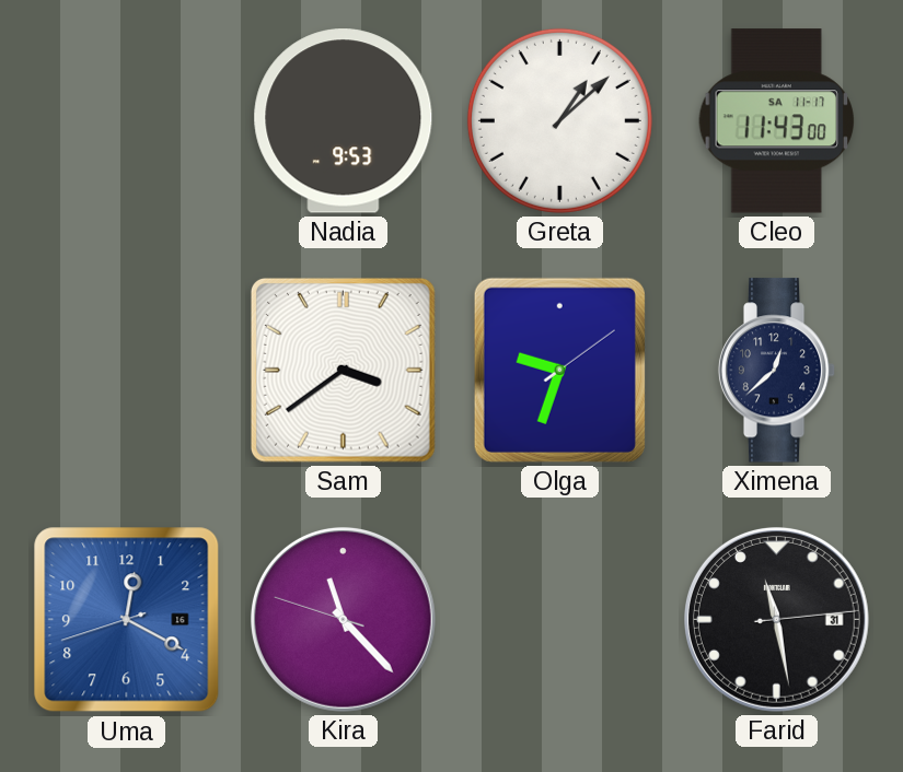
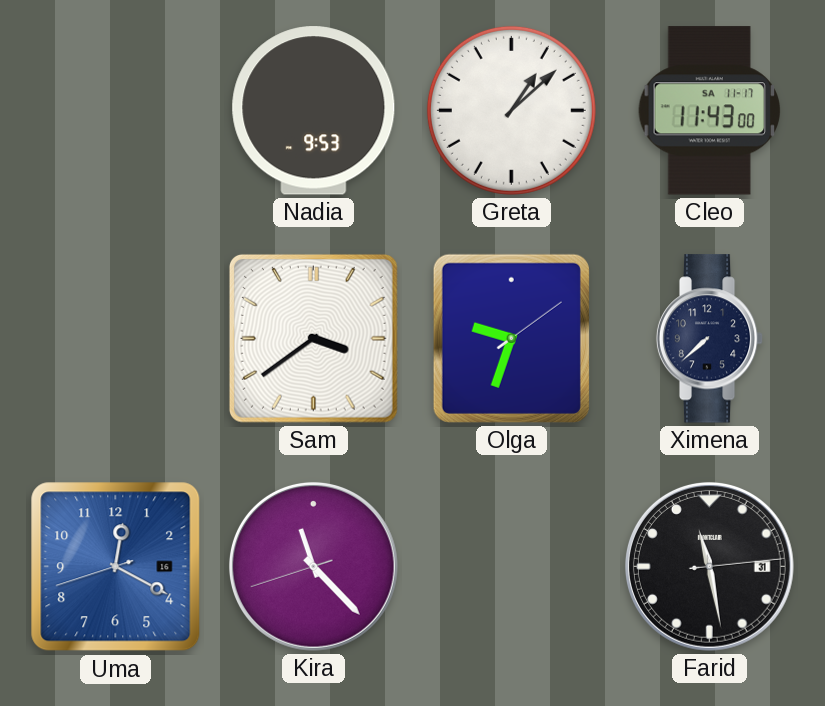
Ximena: 12:38 -> 7:38
Kira: 11:22:48 -> 11:22:42
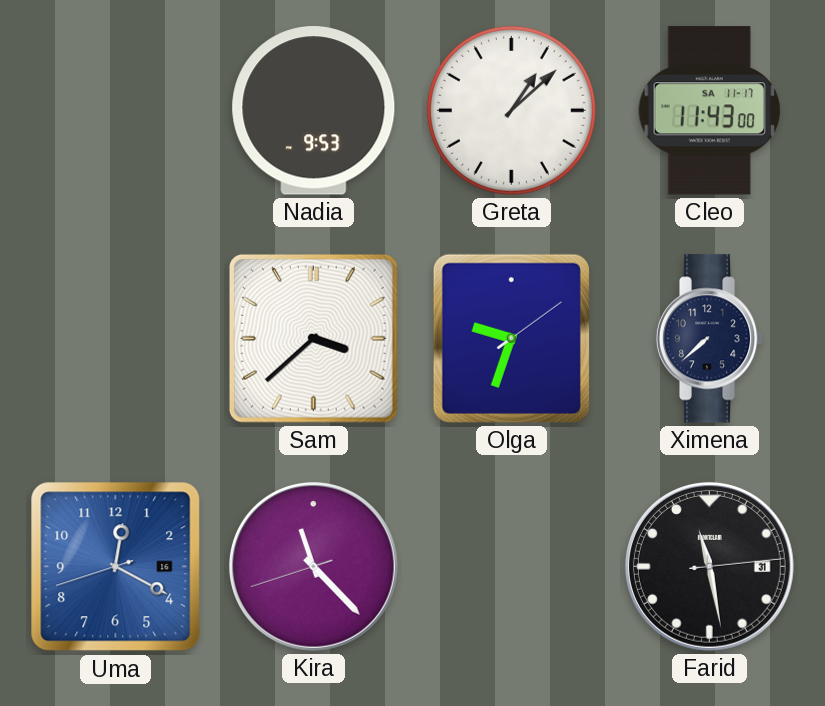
Sam: 3:39 -> 3:38
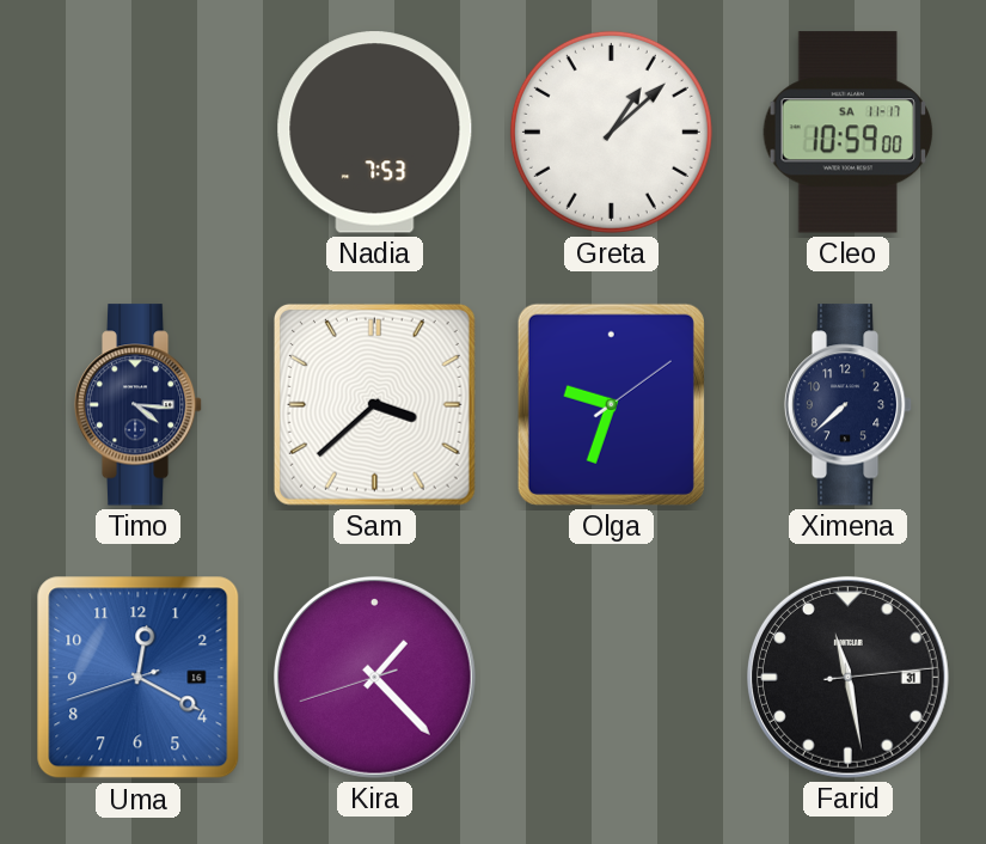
Nadia: 9:53 -> 7:53
Cleo: 11:43 -> 10:59
Timo: none -> 4:16
Kira: 11:22 -> 1:22
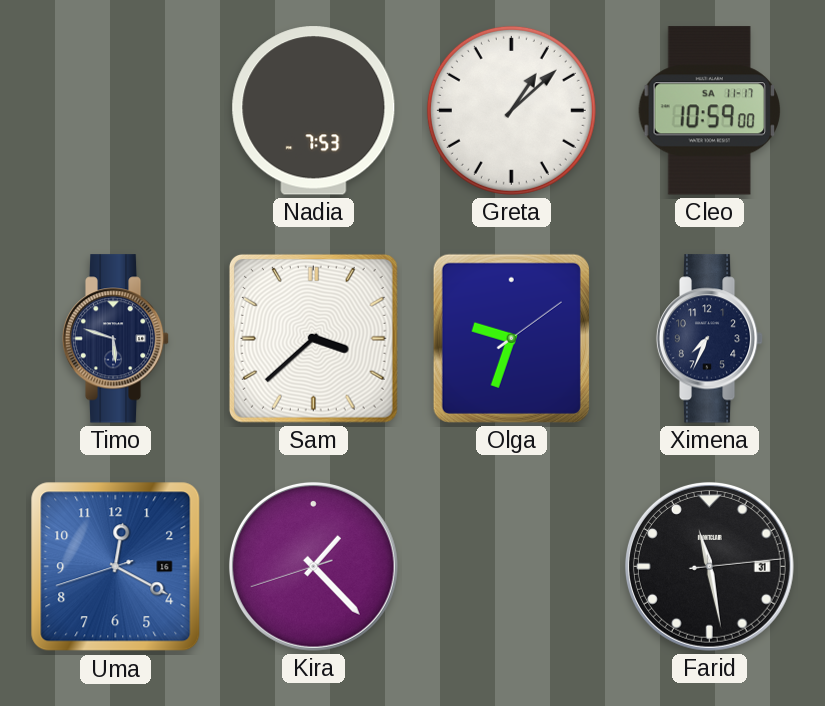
Timo: 4:16 -> 5:48
Ximena: 7:38 -> 7:34
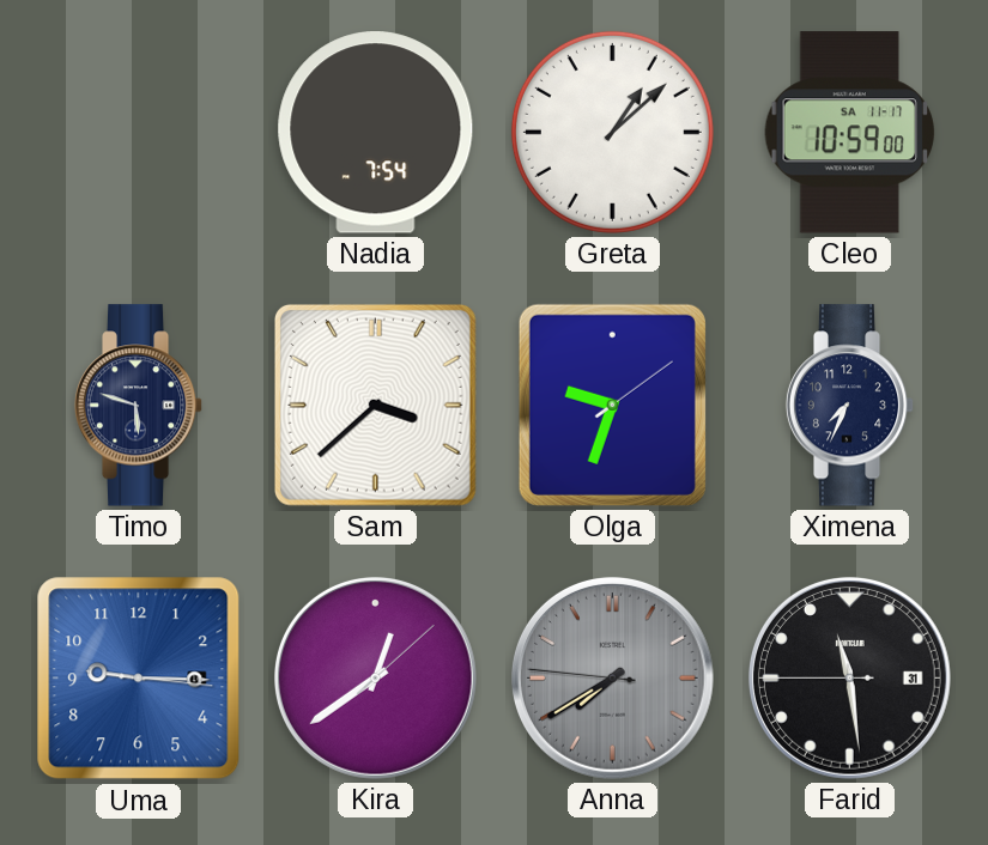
Nadia: 7:53 -> 7:54
Uma: 12:19 -> 9:15
Kira: 1:22 -> 12:39
Anna: none -> 7:39
Farid: 11:28:14 -> 11:28:45
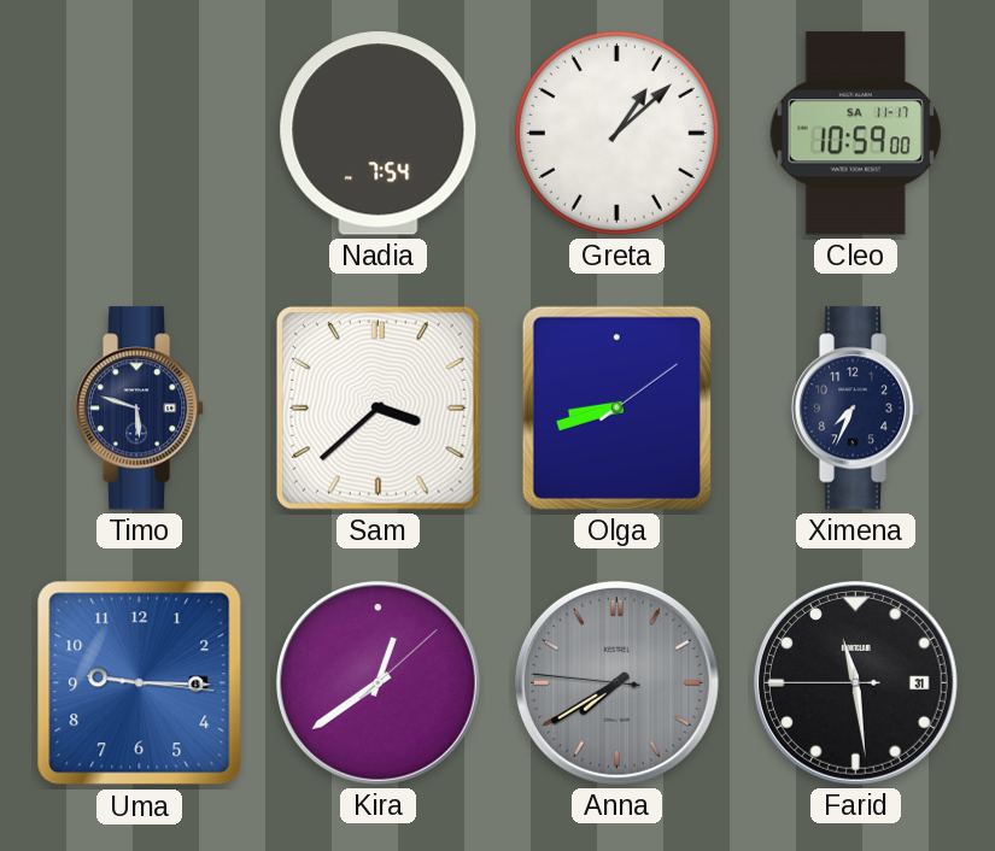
Olga: 9:33 -> 8:42
